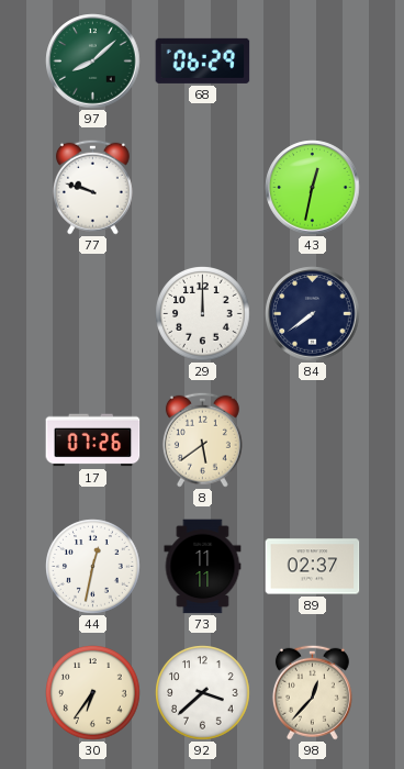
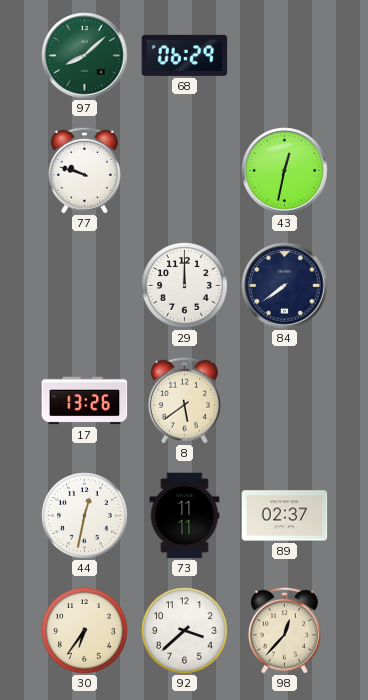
17: 07:26 -> 13:26
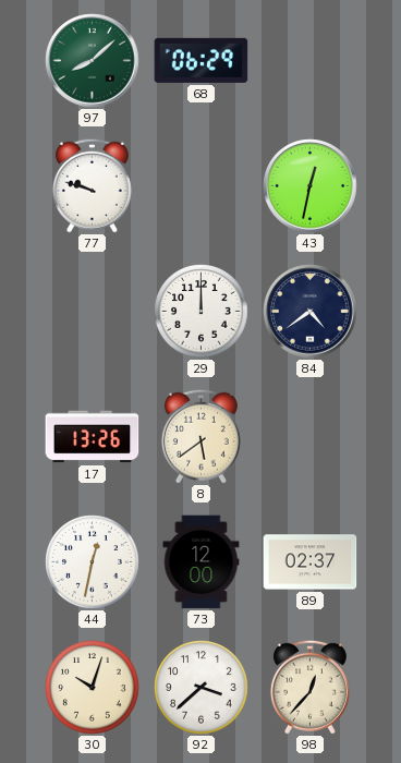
84: 7:39 -> 4:39
73: 11:11 -> 12:00
30: 6:36 -> 10:03
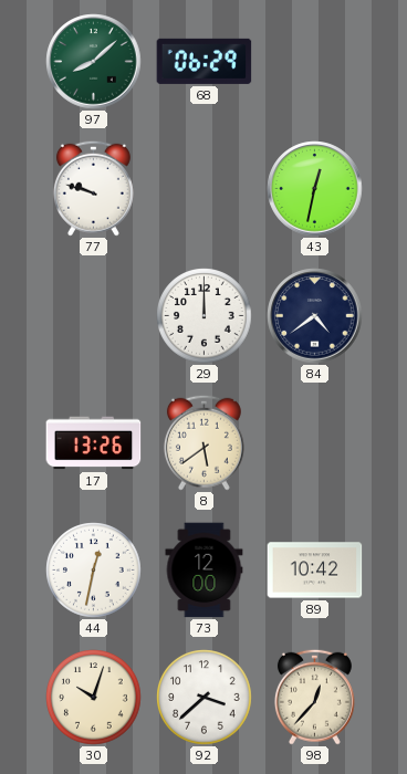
89: 02:37 -> 10:42
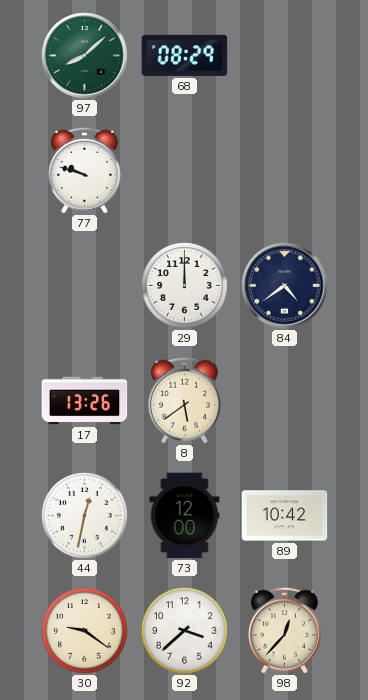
68: 06:29 -> 08:29
43: 12:32 -> none
30: 10:03 -> 9:21
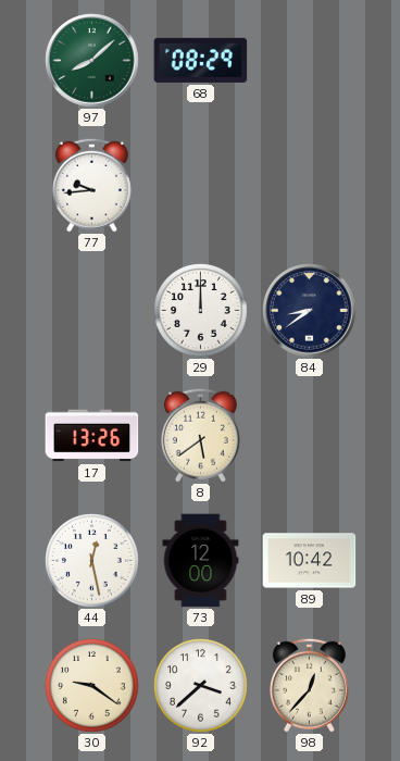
77: 9:48 -> 9:44
84: 4:39 -> 8:39
44: 12:32 -> 12:28
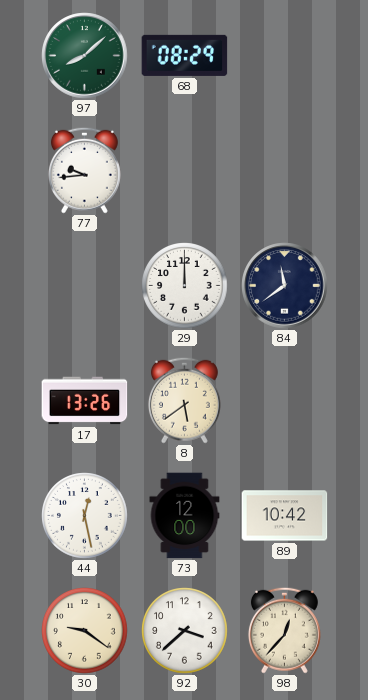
84: 8:39 -> 11:39
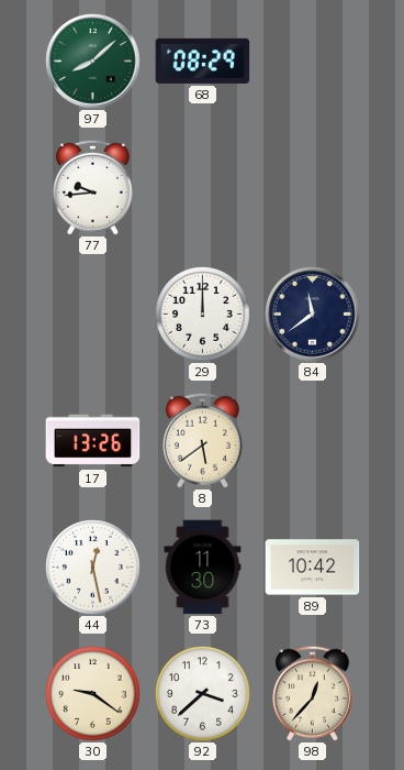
73: 12:00 -> 11:30
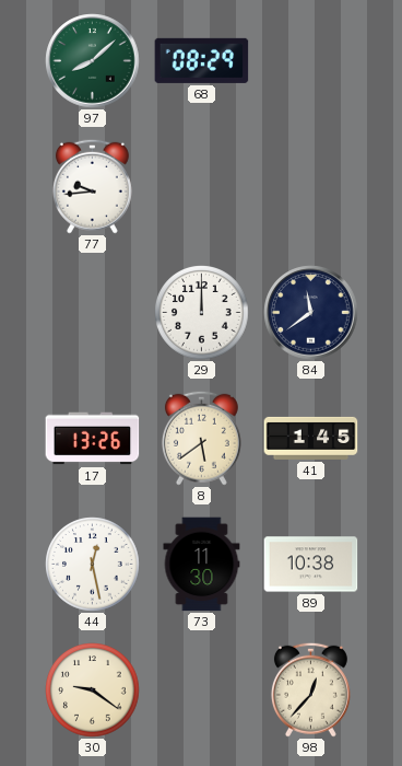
41: none -> 1:45
89: 10:42 -> 10:38
92: 3:38 -> none
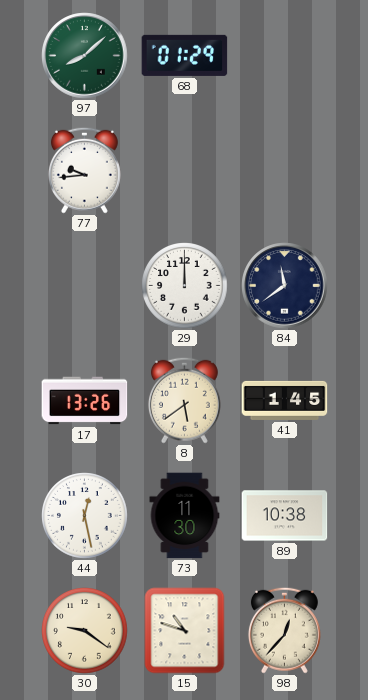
68: 08:29 -> 01:29
15: none -> 10:48
